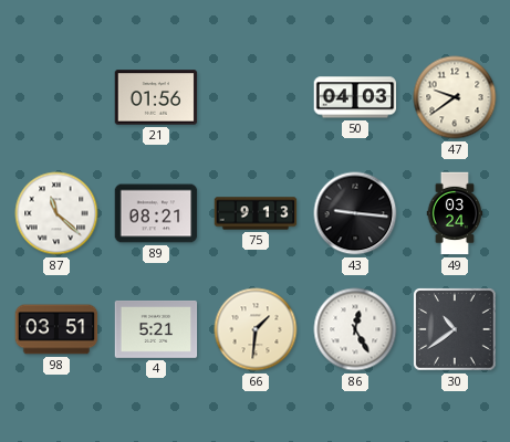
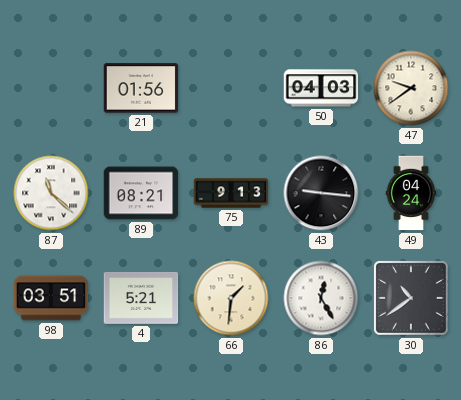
49: 03:24 -> 04:24
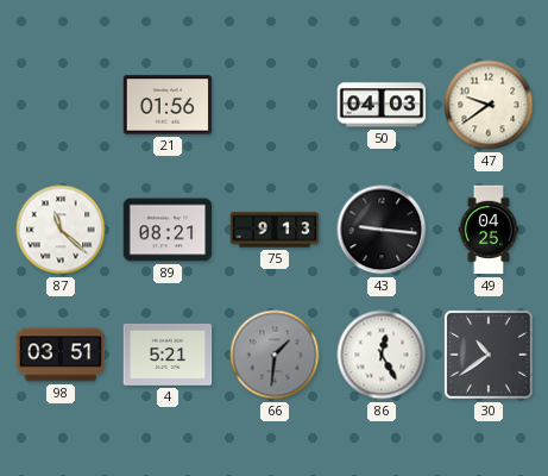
49: 04:24 -> 04:25
66 dial: cream -> grey
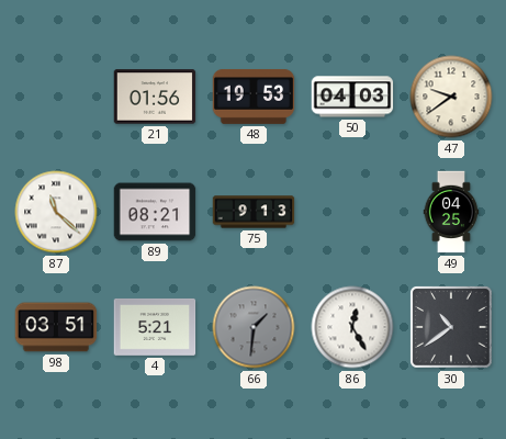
48: none -> 19:53
43: 9:16 -> none
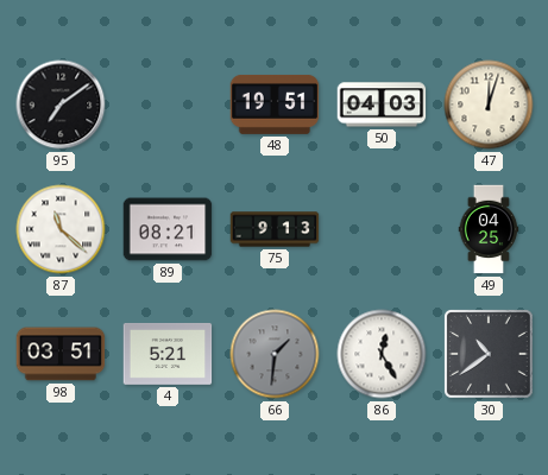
95: none -> 7:09
21: 01:56 -> none
48: 19:53 -> 19:51
47: 9:39 -> 12:03
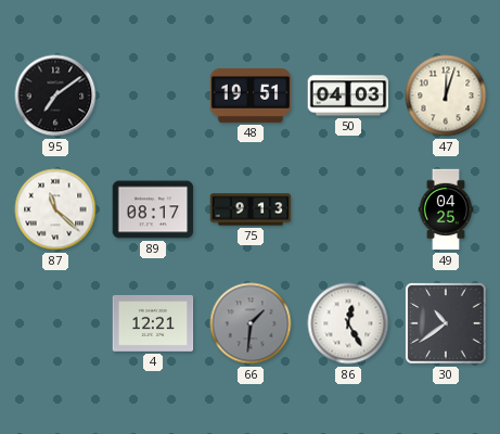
89: 08:21 -> 08:17
98: 03:51 -> none
4: 5:21 -> 12:21
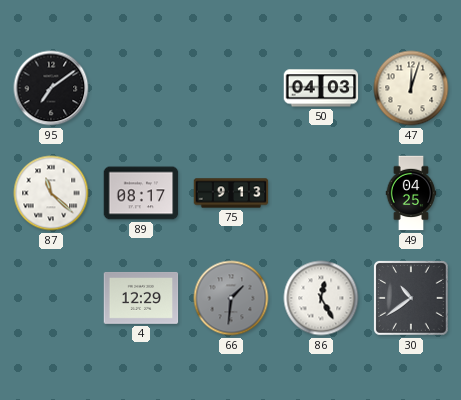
48: 19:51 -> none
4: 12:21 -> 12:29
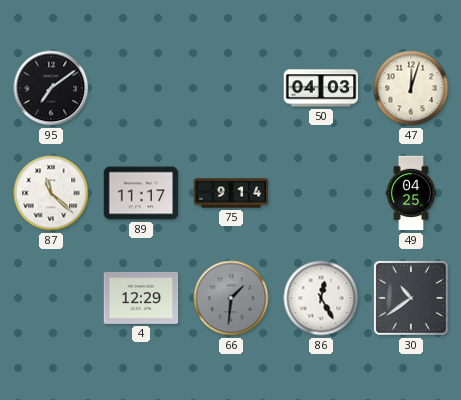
89: 08:17 -> 11:17
75: 9:13 -> 9:14
